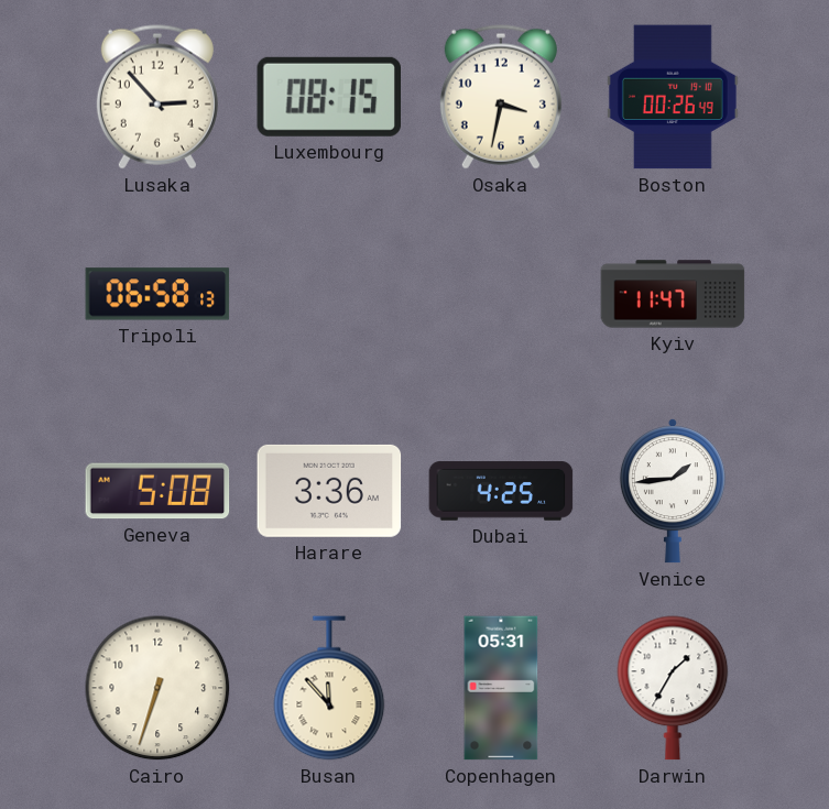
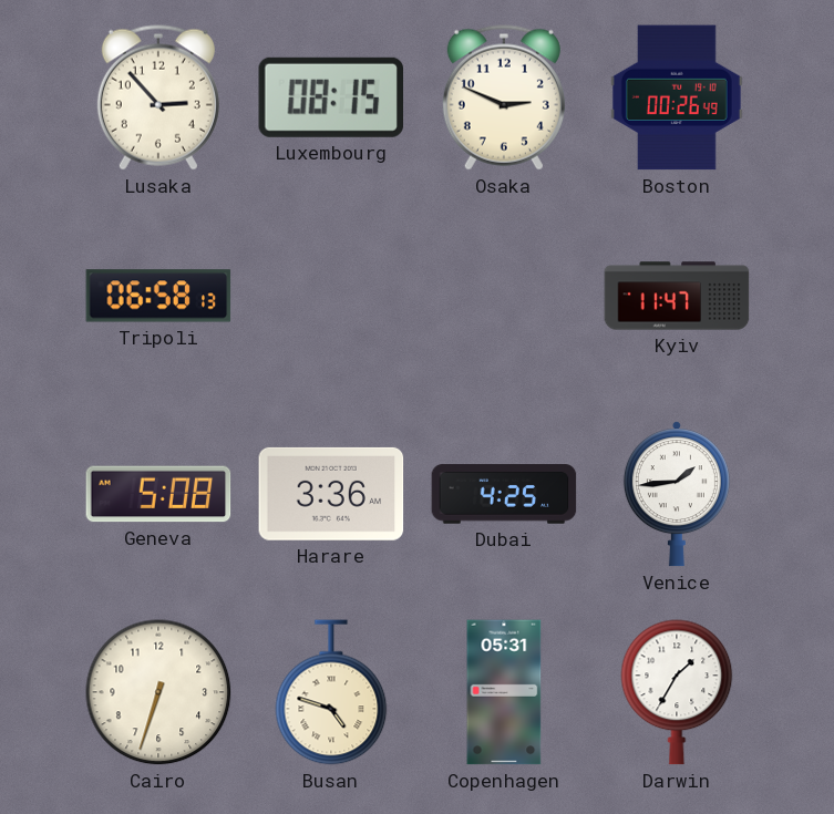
Osaka: 3:32 -> 2:49
Busan: 11:53 -> 4:48
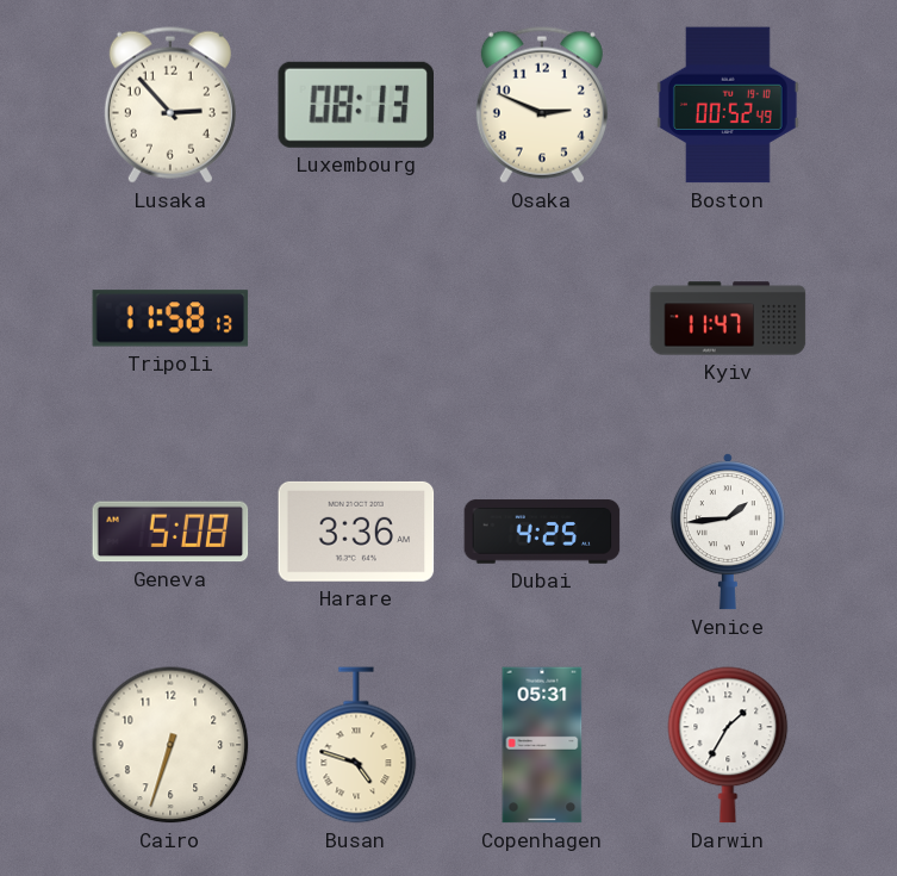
Luxembourg: 08:15 -> 08:13
Boston: 00:26 -> 00:52
Tripoli: 06:58 -> 11:58
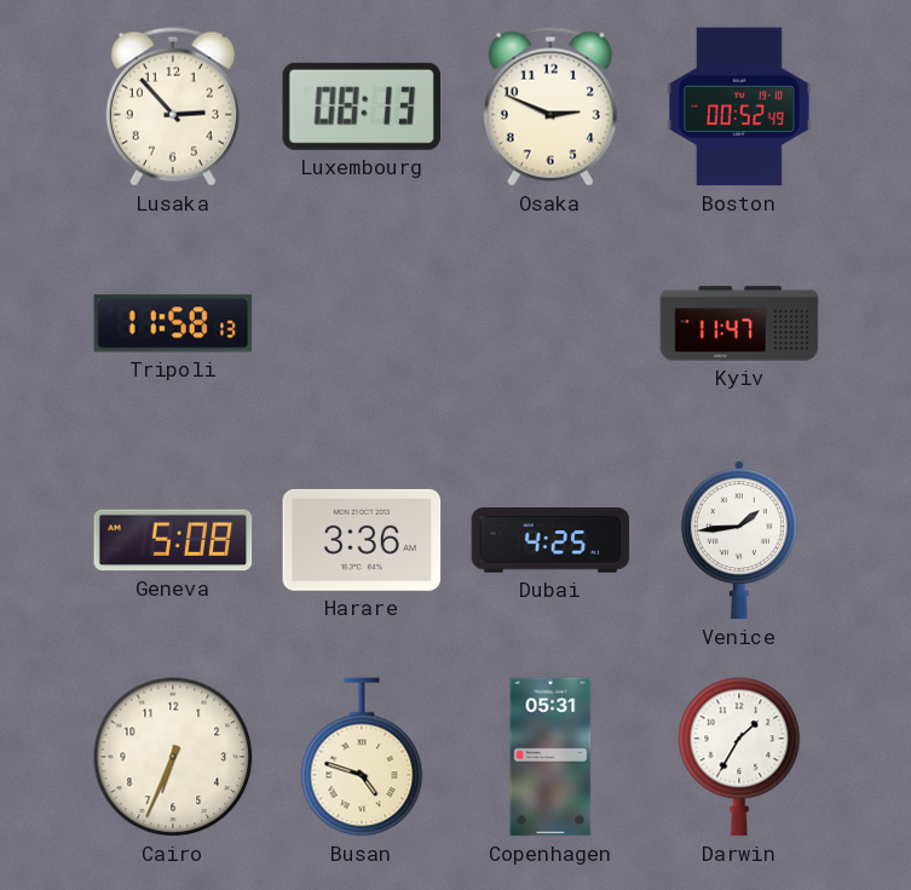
Cairo: 6:33 -> 6:34
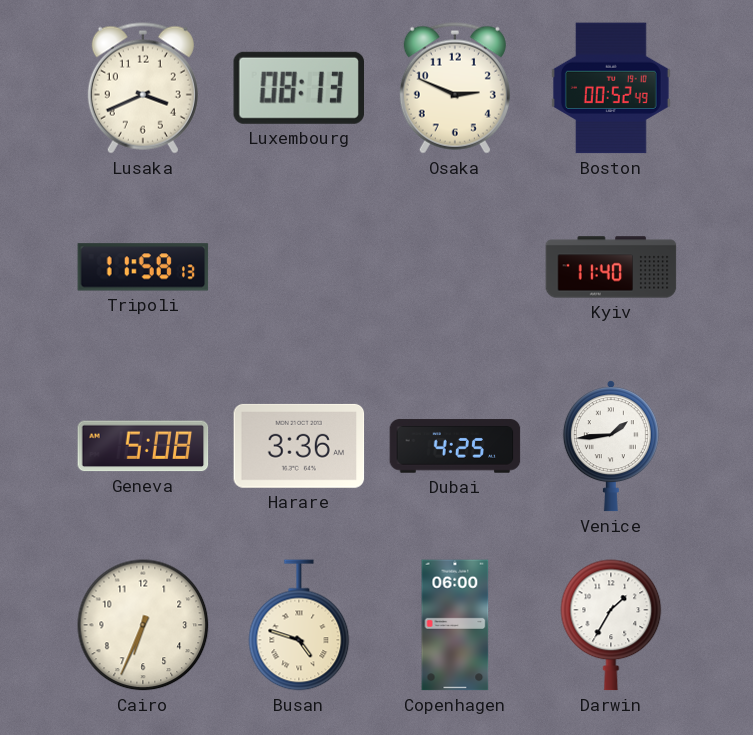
Lusaka: 2:53 -> 3:41
Kyiv: 11:47 -> 11:40
Copenhagen: 05:31 -> 06:00
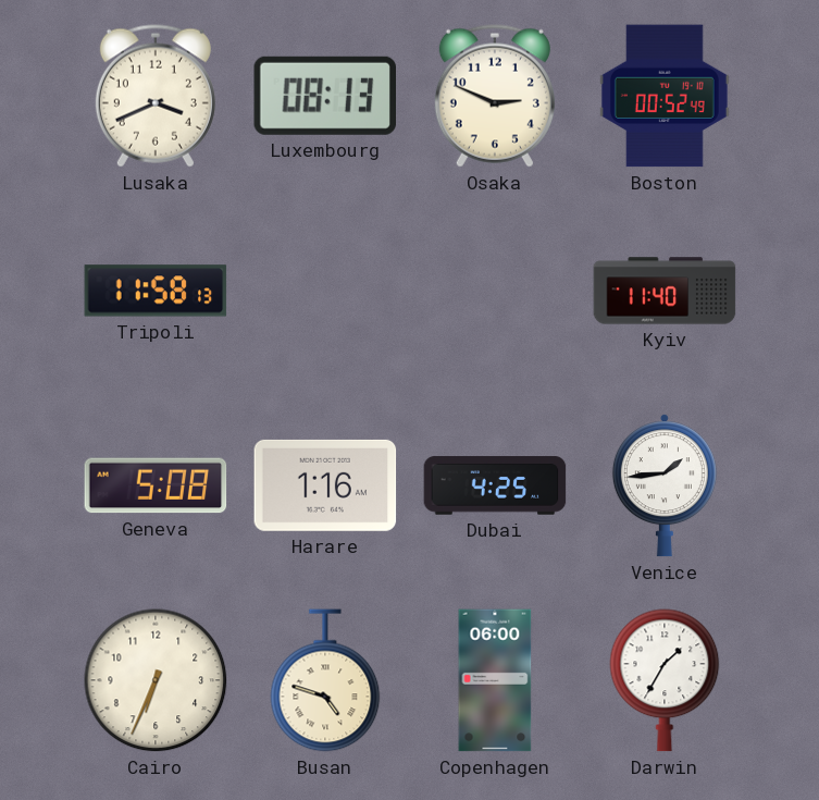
Harare: 3:36 -> 1:16
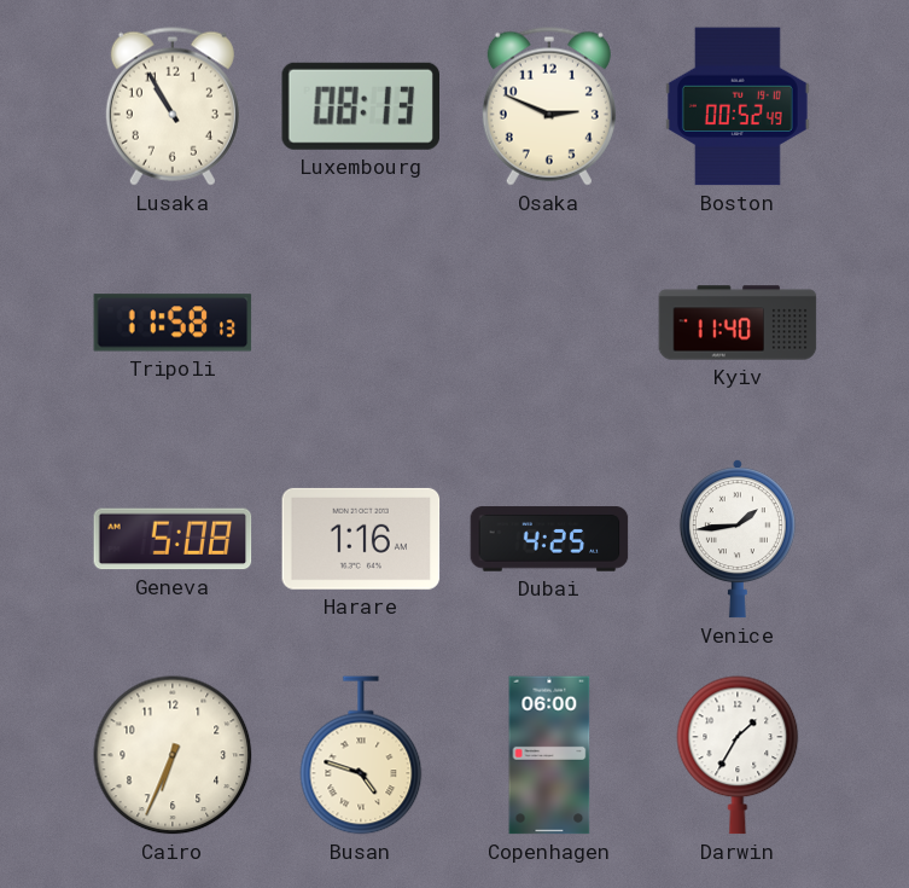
Lusaka: 3:41 -> 10:55
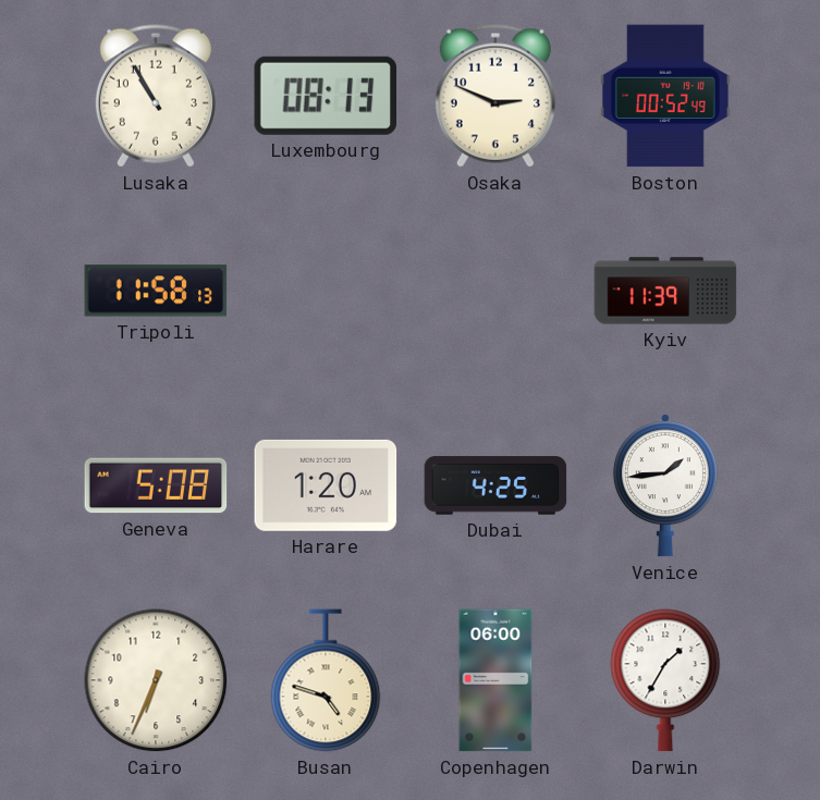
Kyiv: 11:40 -> 11:39
Harare: 1:16 -> 1:20
